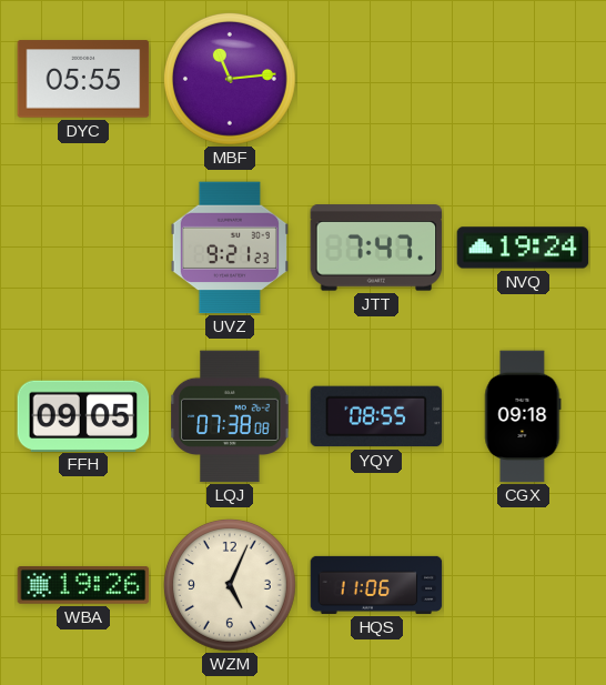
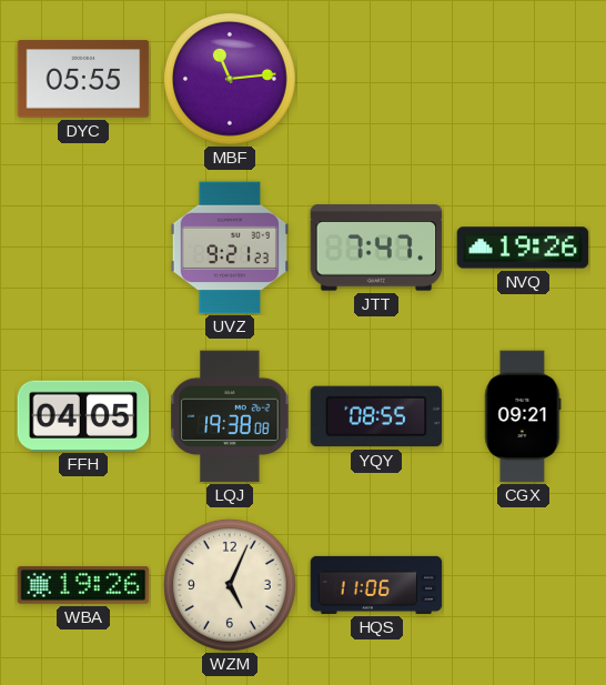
NVQ: 19:24 -> 19:26
FFH: 09:05 -> 04:05
LQJ: 07:38 -> 19:38
CGX: 09:18 -> 09:21
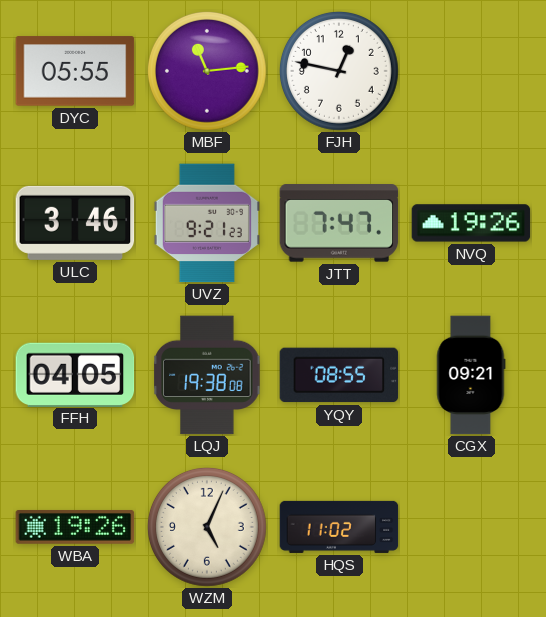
FJH: none -> 12:47
ULC: none -> 3:46
HQS: 11:06 -> 11:02
